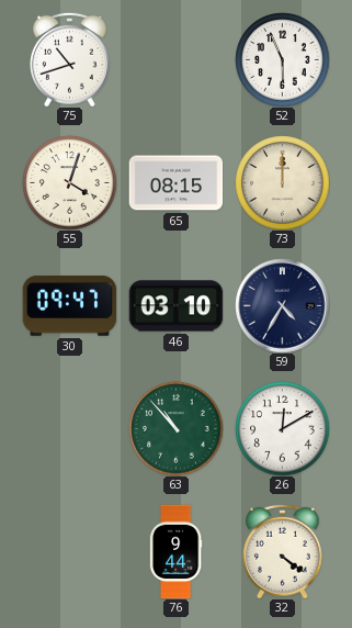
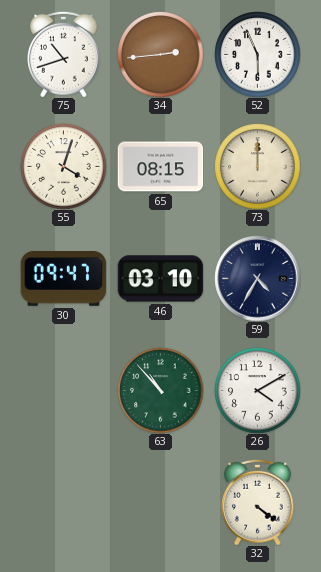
34: none -> 2:44
26: 12:10 -> 4:10
76: 9:44 -> none
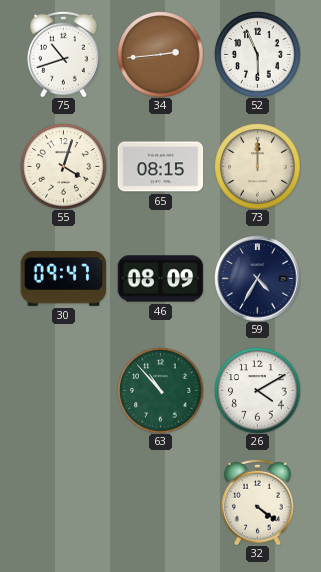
46: 03:10 -> 08:09
